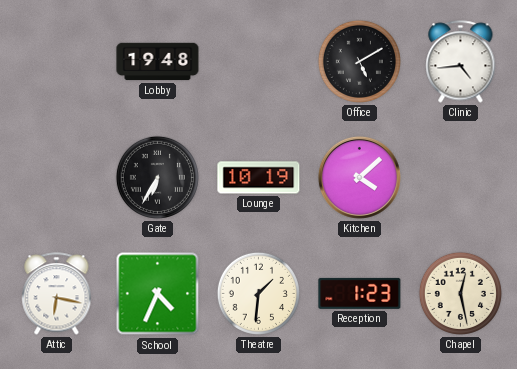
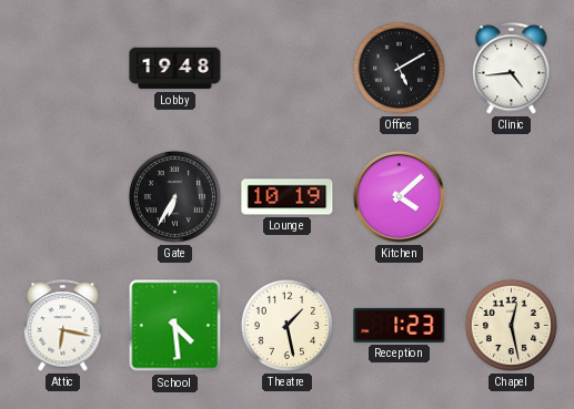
School: 4:34 -> 4:29
Theatre: 1:31 -> 1:28
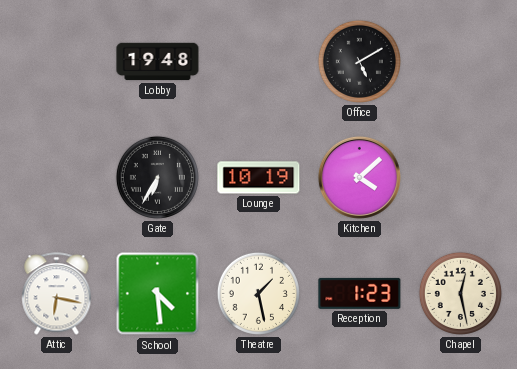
Clinic: 4:44 -> none
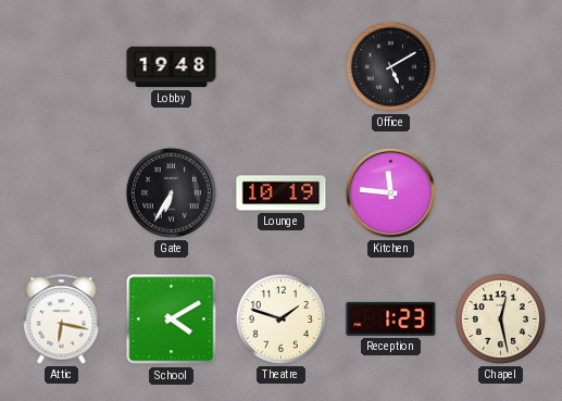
Kitchen: 4:08 -> 11:46
School: 4:29 -> 4:10
Theatre: 1:28 -> 1:48
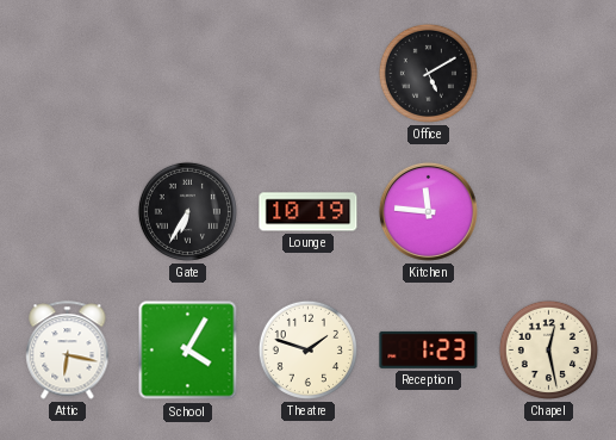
Lobby: 19:48 -> none
School: 4:10 -> 4:05
